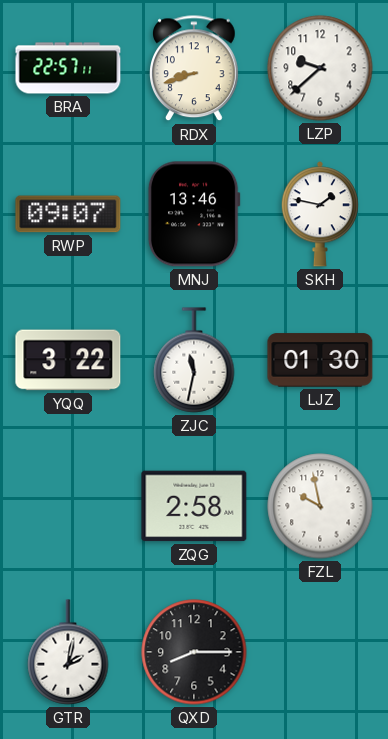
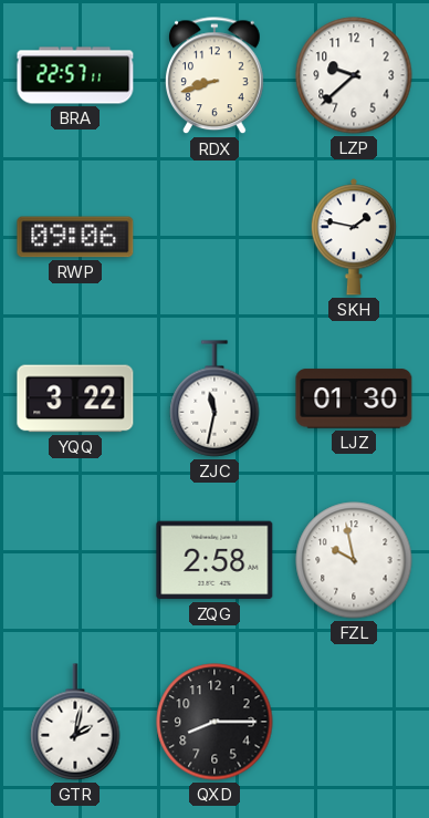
RWP: 09:07 -> 09:06
MNJ: 13:46 -> none
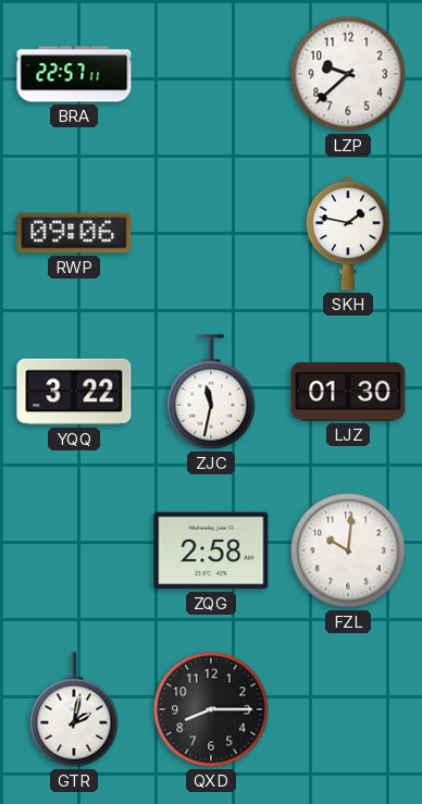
RDX: 8:42 -> none
FZL: 9:58 -> 10:01
